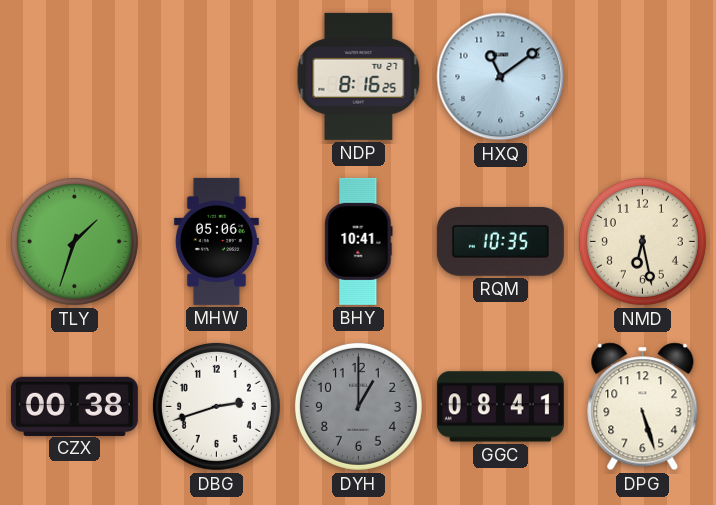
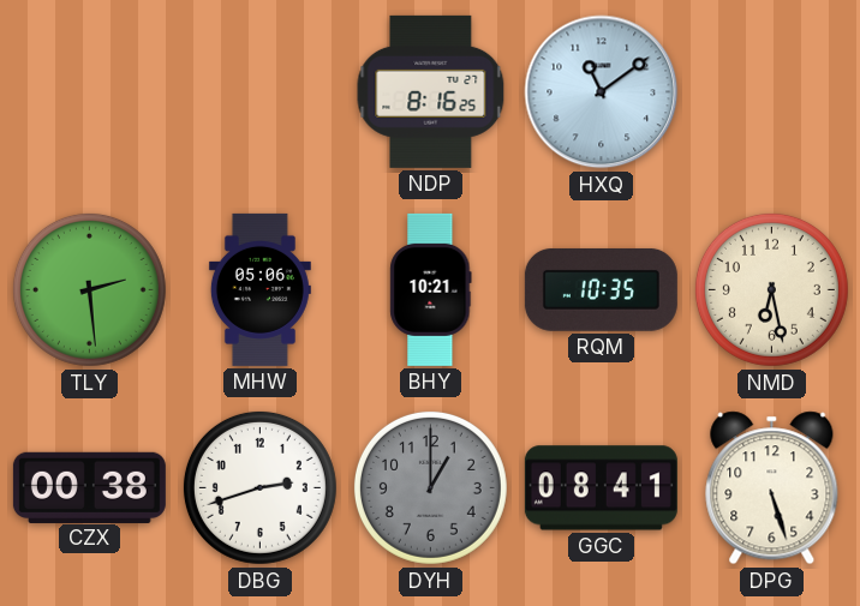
TLY: 1:33 -> 2:29
BHY: 10:41 -> 10:21
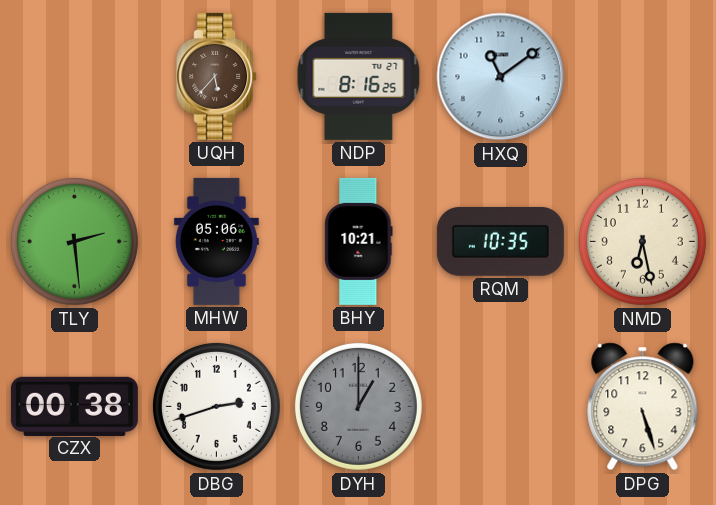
UQH: none -> 5:37
GGC: 08:41 -> none
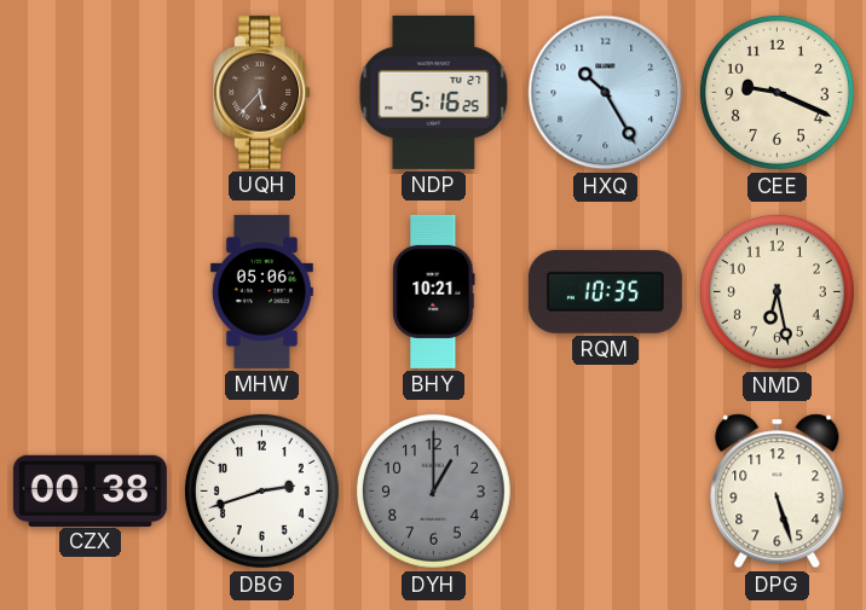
NDP: 8:16 -> 5:16
HXQ: 11:09 -> 10:25
CEE: none -> 9:19
TLY: 2:29 -> none
